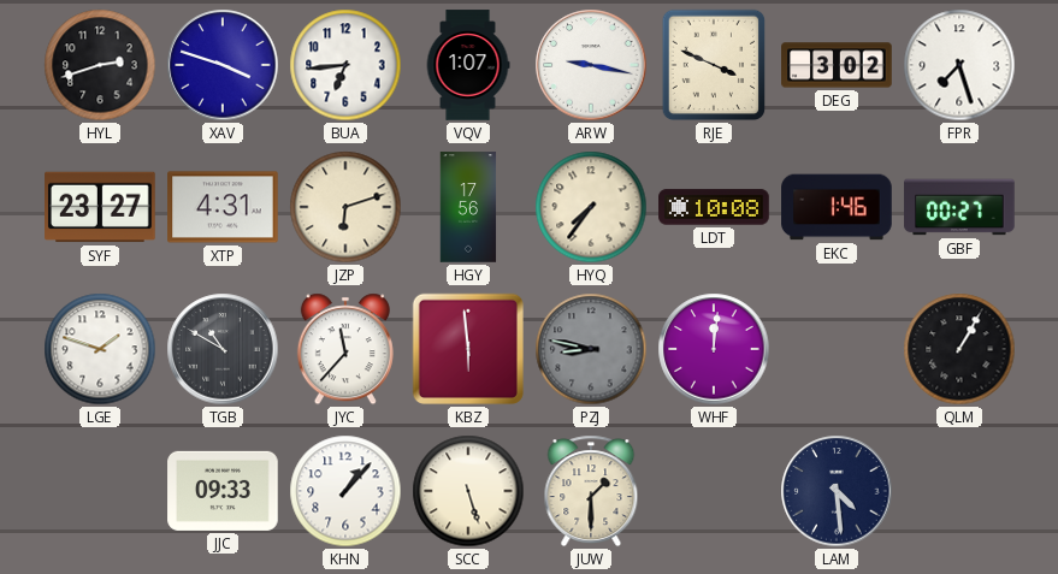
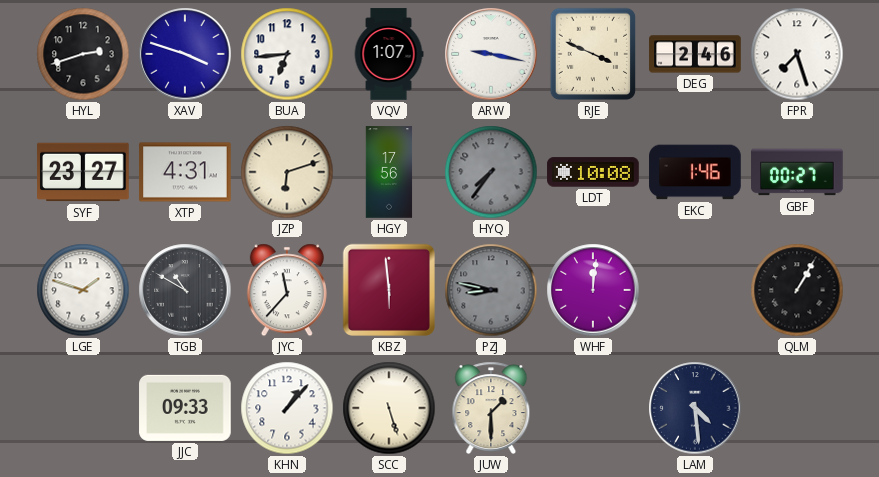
DEG: 3:02 -> 2:46
HYQ dial: cream -> grey
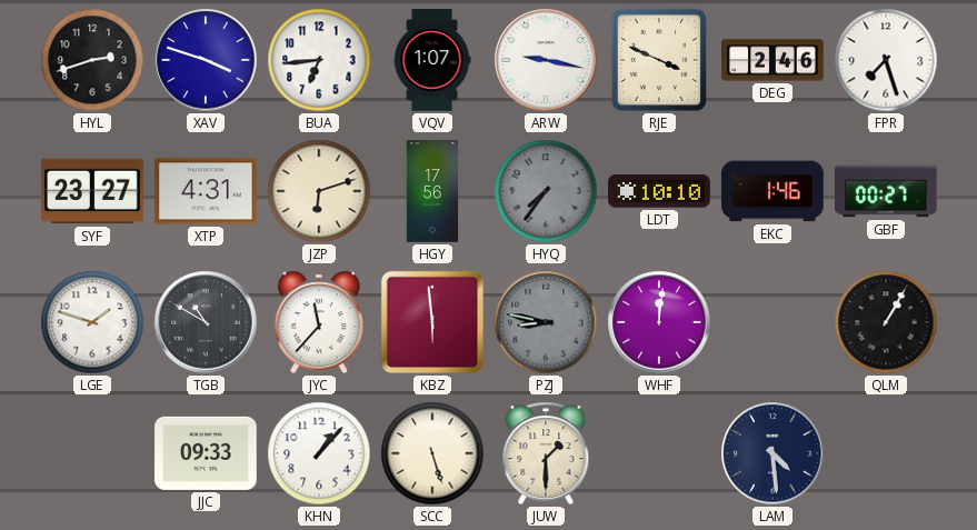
LDT: 10:08 -> 10:10
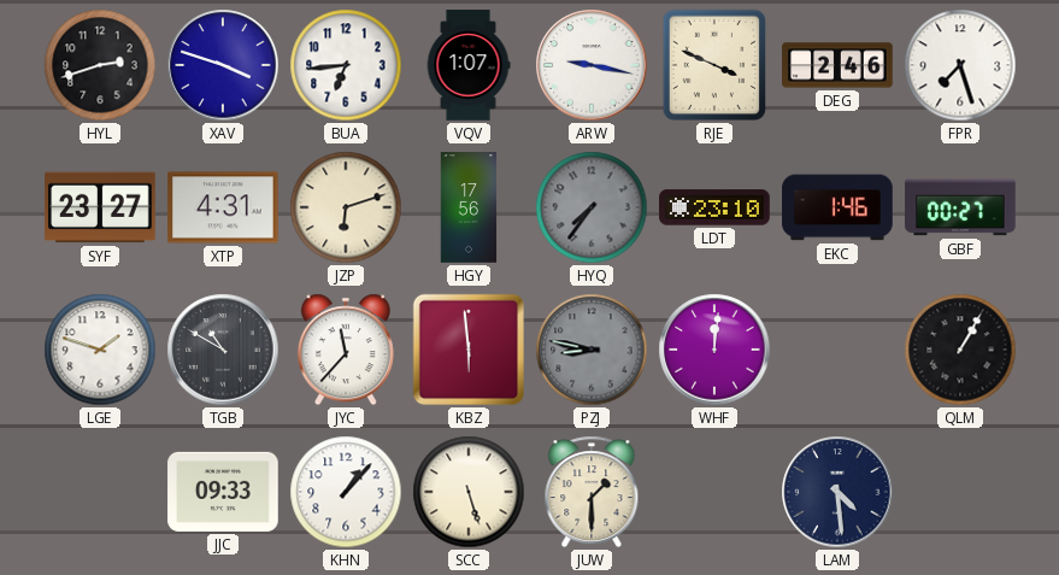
LDT: 10:10 -> 23:10
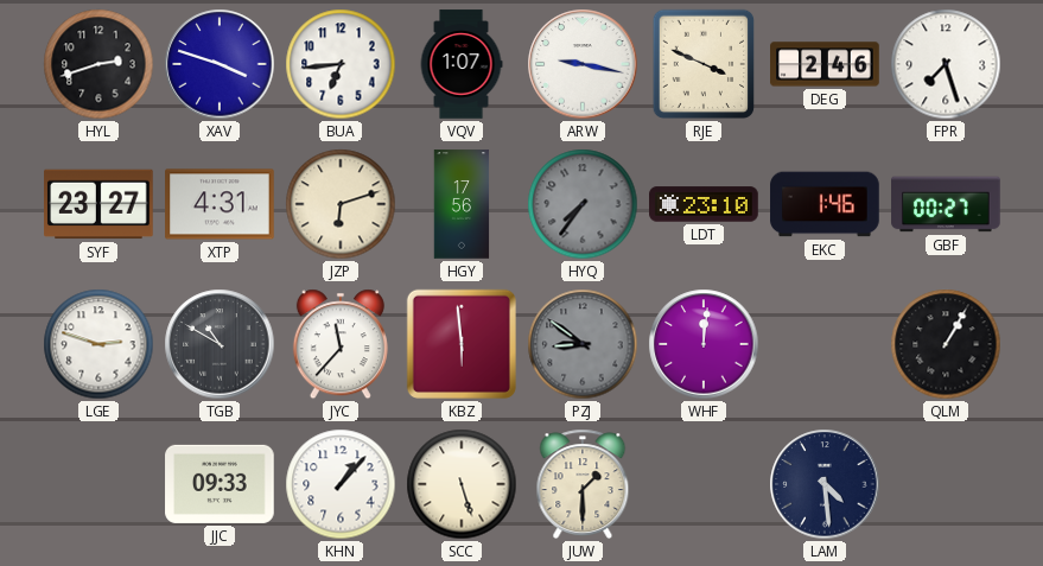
LGE: 1:48 -> 2:48
PZJ: 8:47 -> 8:51
